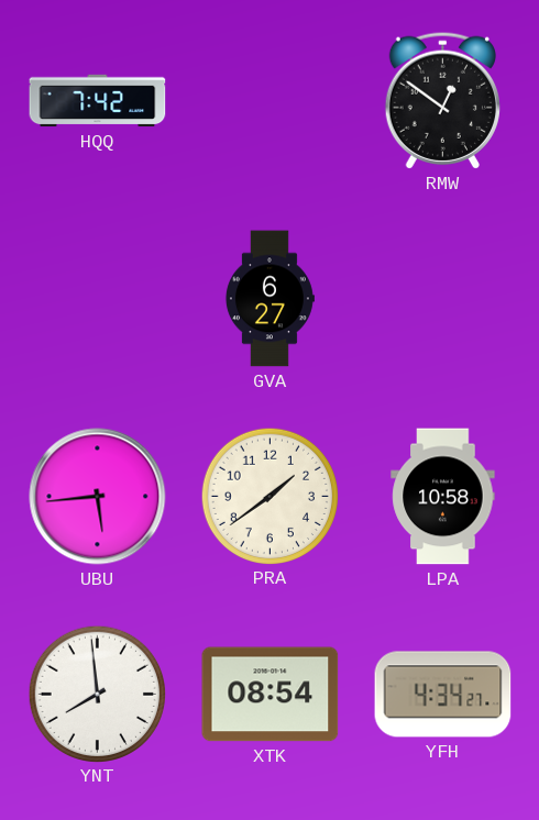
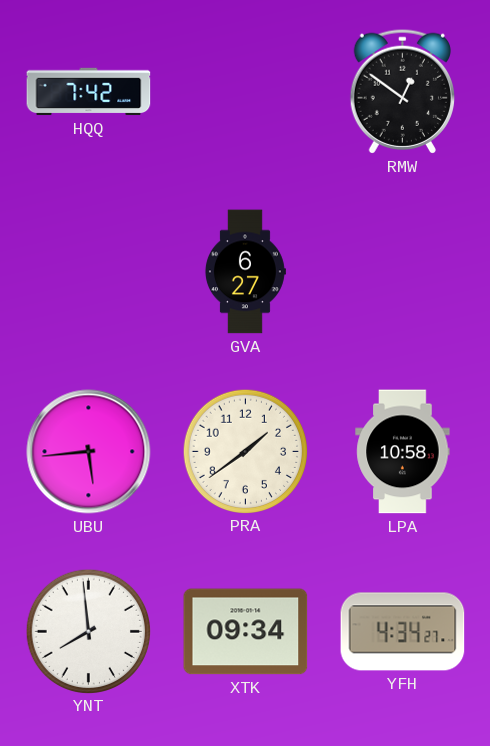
XTK: 08:54 -> 09:34
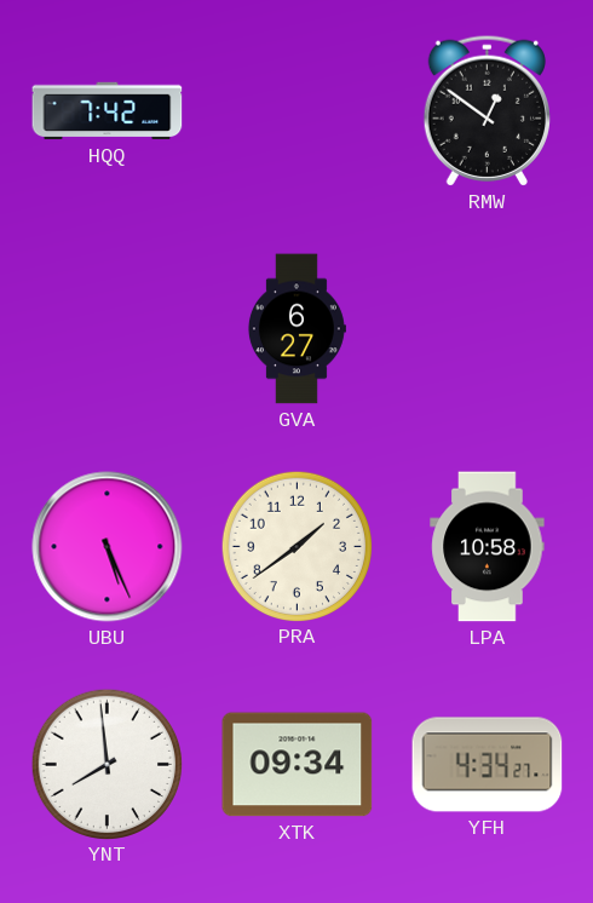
UBU: 5:44 -> 5:26
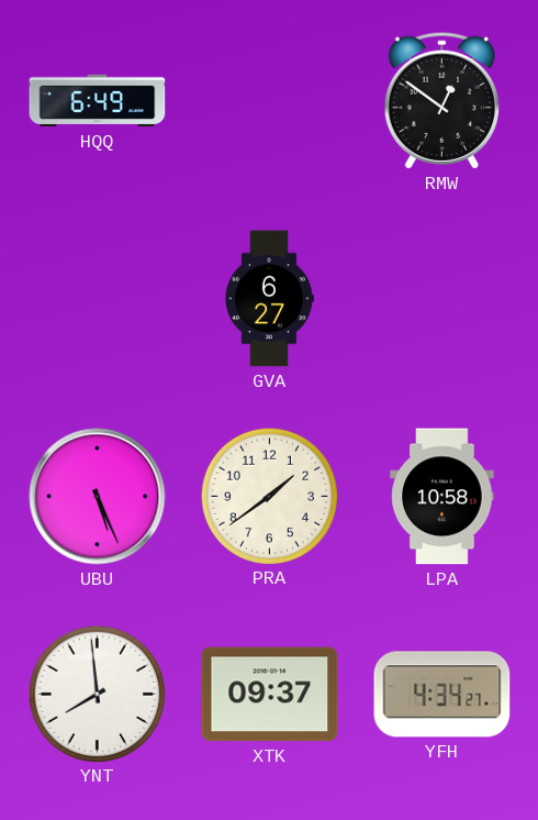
HQQ: 7:42 -> 6:49
XTK: 09:34 -> 09:37
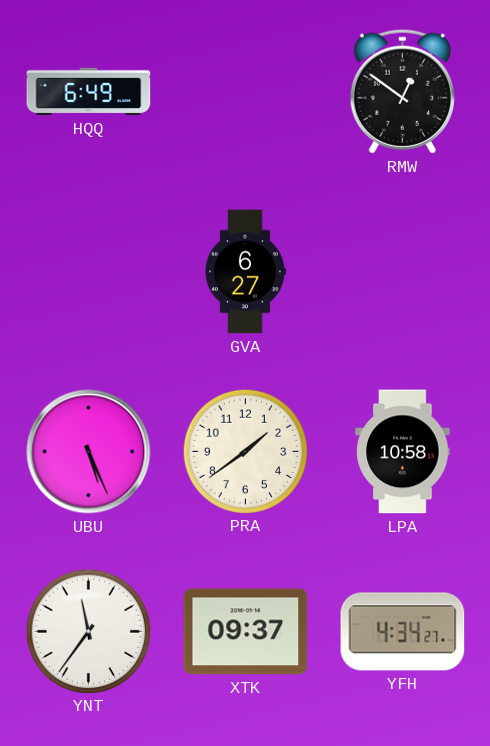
YNT: 7:59 -> 11:36
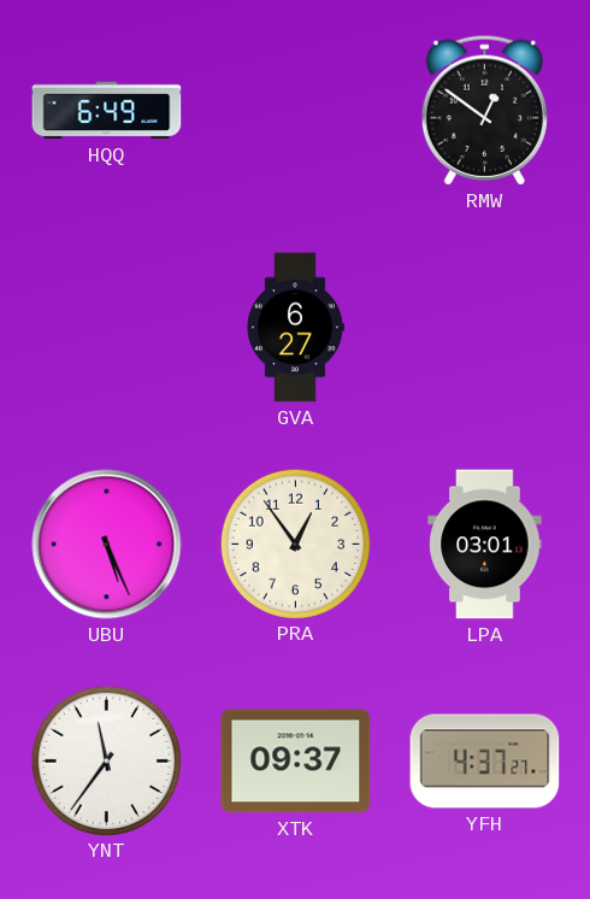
PRA: 1:39 -> 12:54
LPA: 10:58 -> 03:01
YFH: 4:34 -> 4:37
